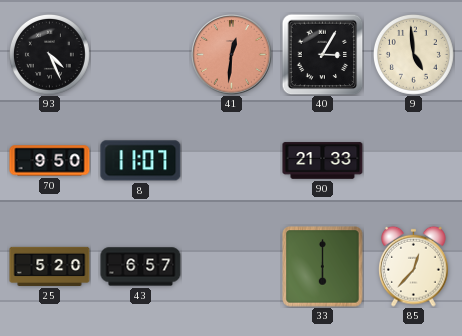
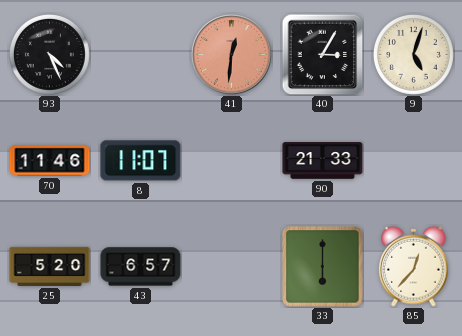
9: 4:59 -> 5:03
70: 9:50 -> 11:46
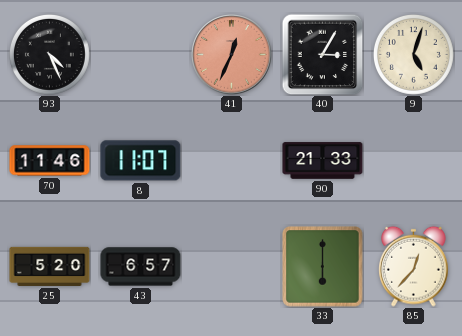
41: 12:31 -> 12:34
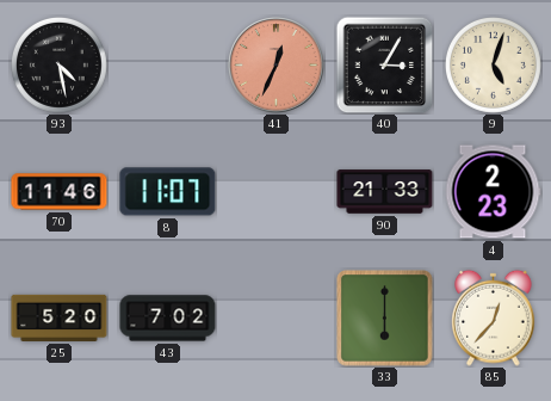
93: 4:26 -> 4:28
4: none -> 2:23
43: 6:57 -> 7:02
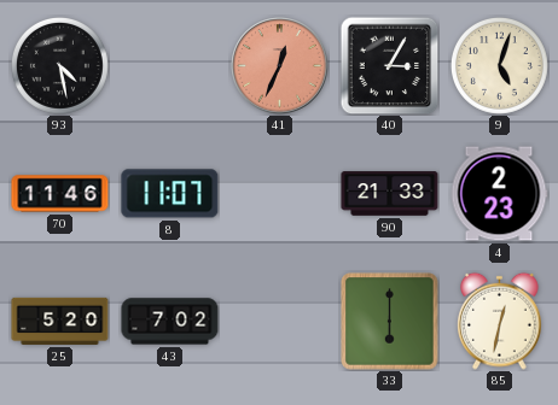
85: 12:37 -> 12:32
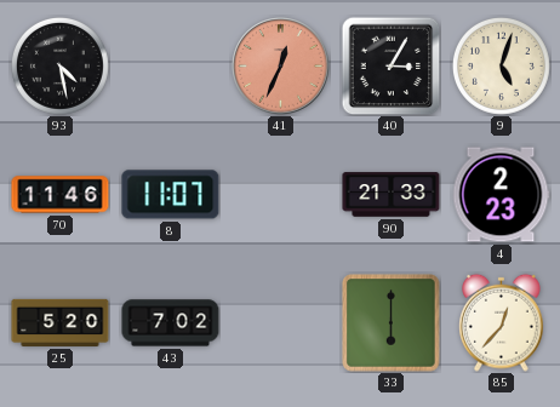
85: 12:32 -> 12:37
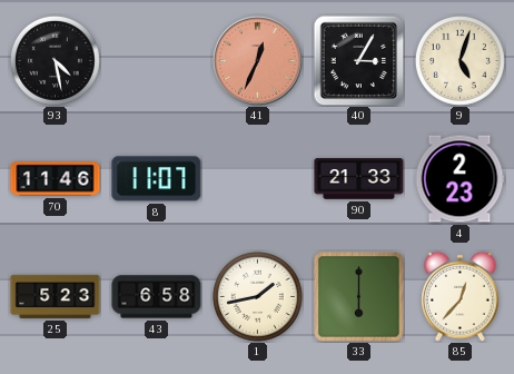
25: 5:20 -> 5:23
43: 7:02 -> 6:58
1: none -> 1:43
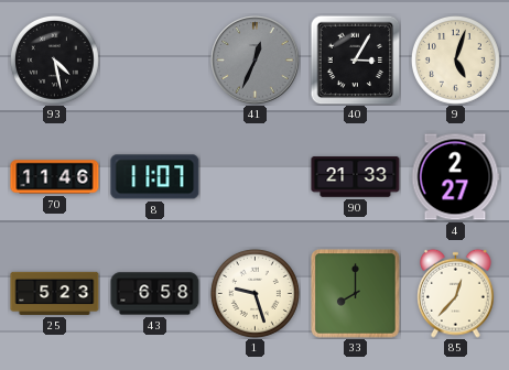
41 dial: salmon -> grey
4: 2:23 -> 2:27
1: 1:43 -> 9:27
33: 6:00 -> 8:00
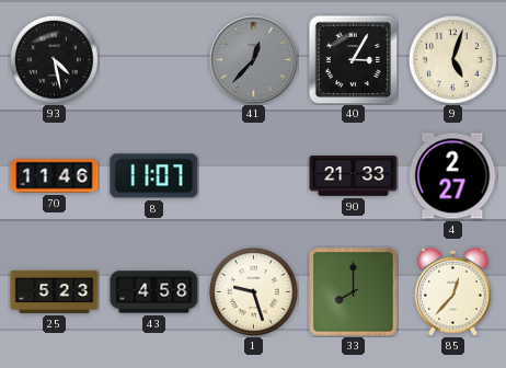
41: 12:34 -> 12:37
43: 6:58 -> 4:58
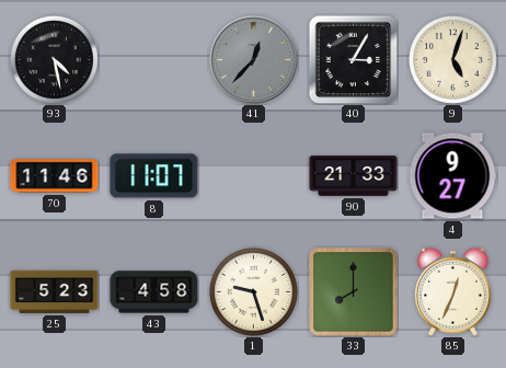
4: 2:27 -> 9:27
85: 12:37 -> 12:34
